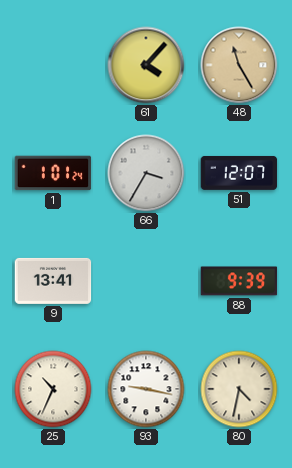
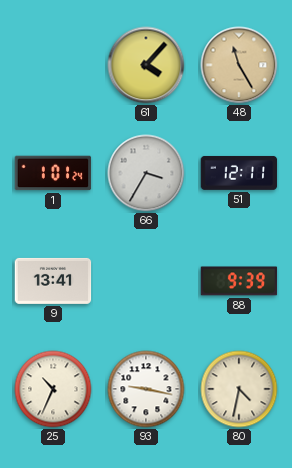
51: 12:07 -> 12:11
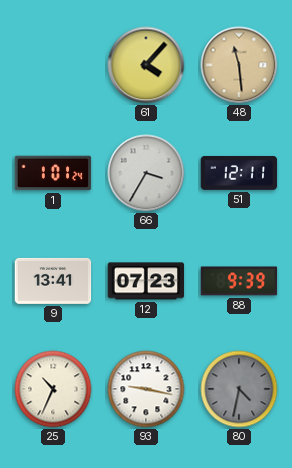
48: 11:25 -> 11:29
12: none -> 07:23
80 dial: cream -> grey
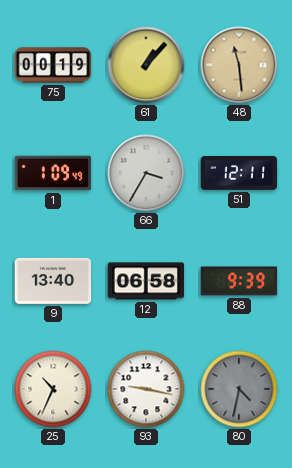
75: none -> 00:19
61: 4:07 -> 1:07
1: 1:01 -> 1:09
9: 13:41 -> 13:40
12: 07:23 -> 06:58
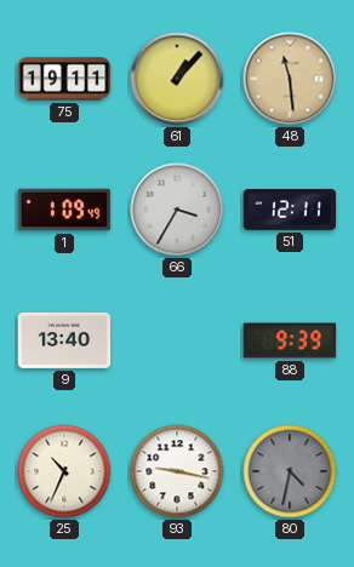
75: 00:19 -> 19:11
12: 06:58 -> none
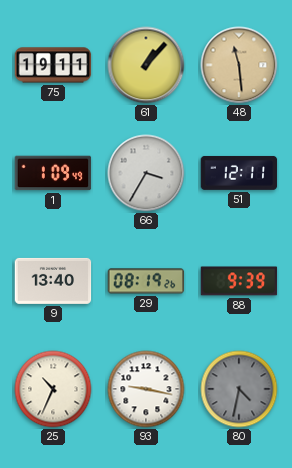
29: none -> 08:19
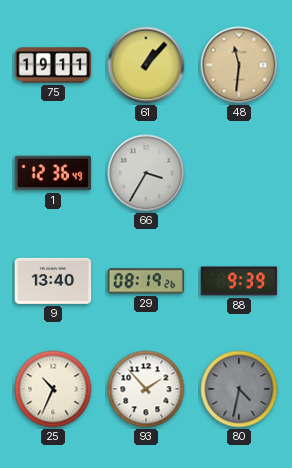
48: 11:29 -> 11:31
1: 1:09 -> 12:36
51: 12:11 -> none
93: 9:17 -> 1:53
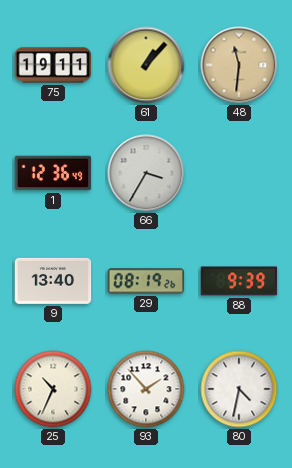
80 dial: grey -> white
